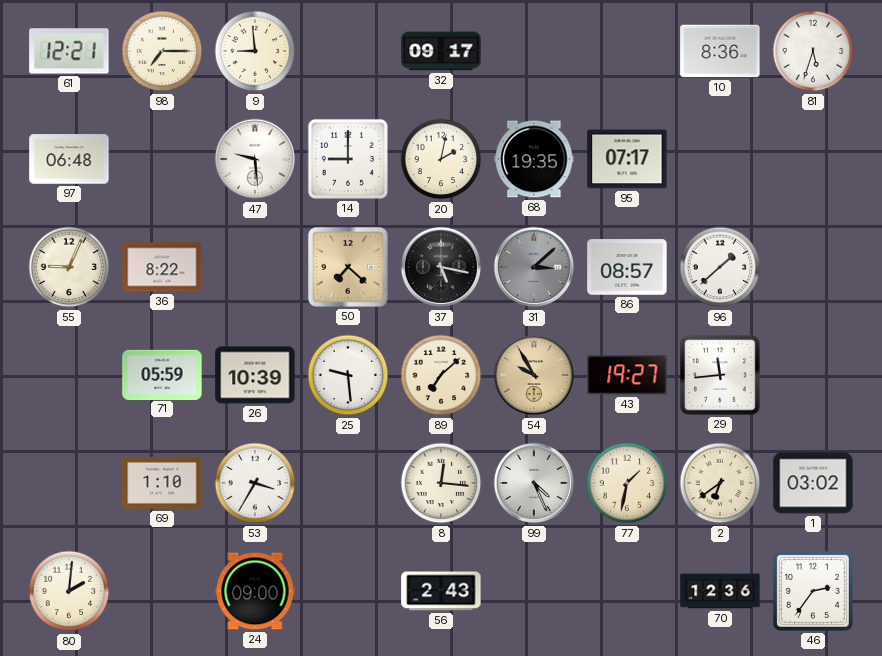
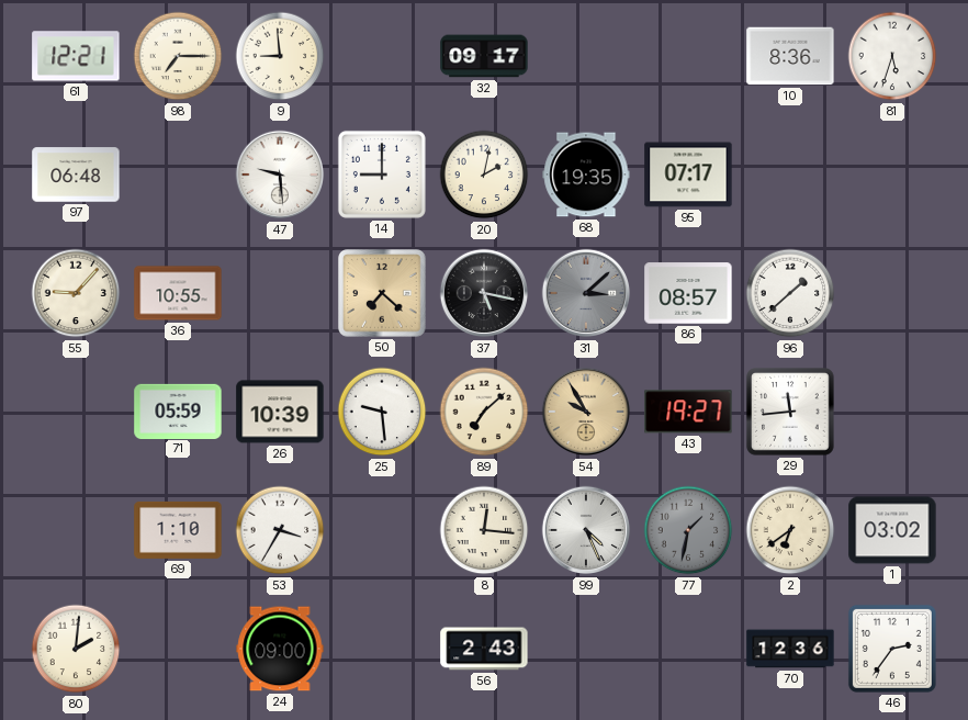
55: 9:04 -> 9:07
36: 8:22 -> 10:55
77 dial: cream -> grey
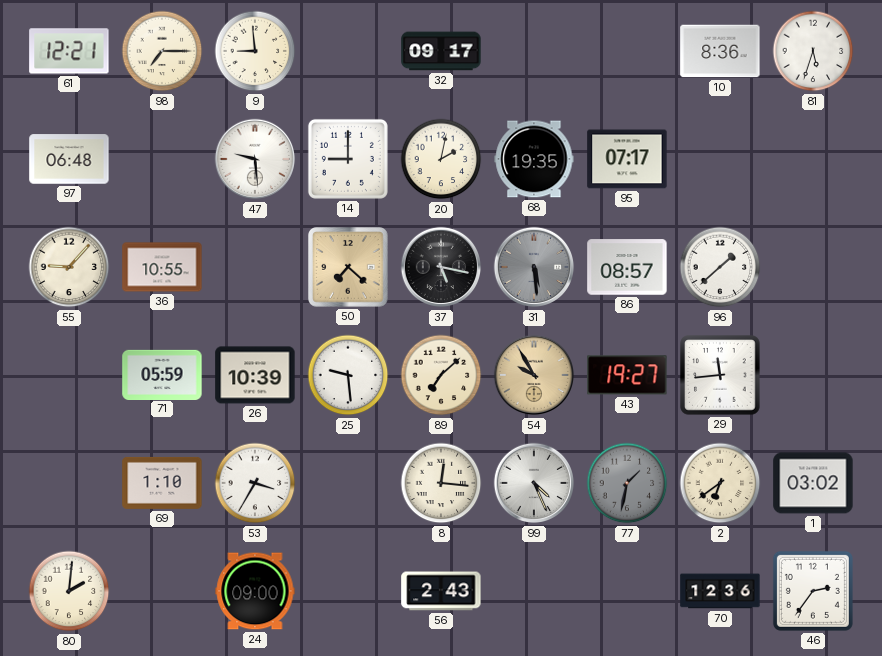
31: 3:08 -> 5:29
